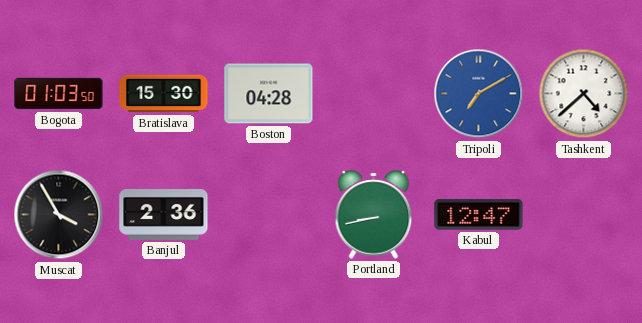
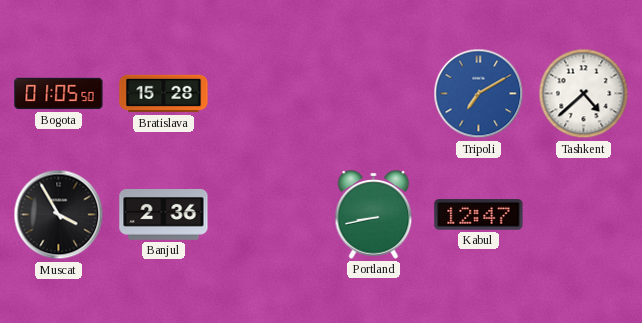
Bogota: 01:03 -> 01:05
Bratislava: 15:30 -> 15:28
Boston: 04:28 -> none
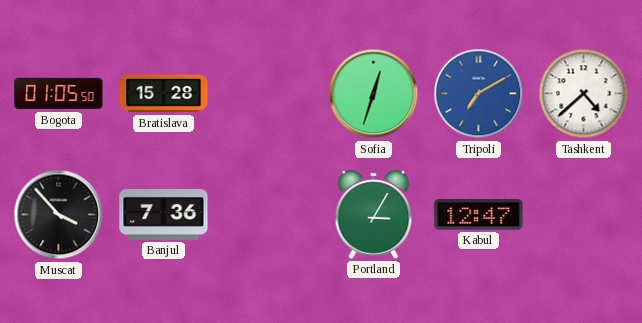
Sofia: none -> 12:33
Muscat: 3:55 -> 3:53
Banjul: 2:36 -> 7:36
Portland: 8:43 -> 3:05
